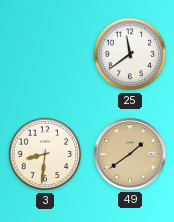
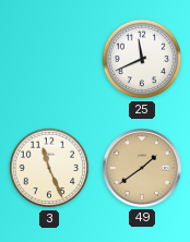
25: 11:39 -> 11:41
3: 8:31 -> 11:26
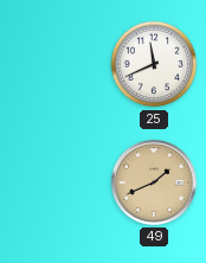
3: 11:26 -> none
49: 1:39 -> 1:41
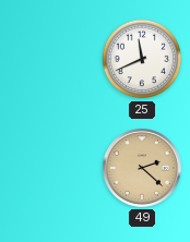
49: 1:41 -> 2:22
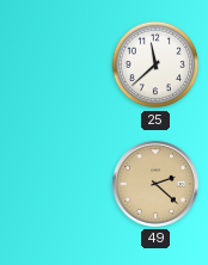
25: 11:41 -> 11:38
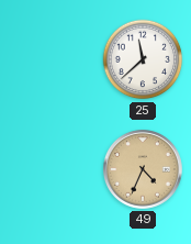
49: 2:22 -> 4:34
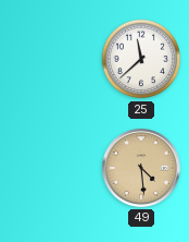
49: 4:34 -> 4:29
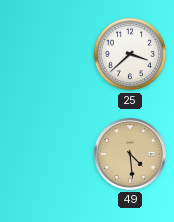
25: 11:38 -> 3:38
